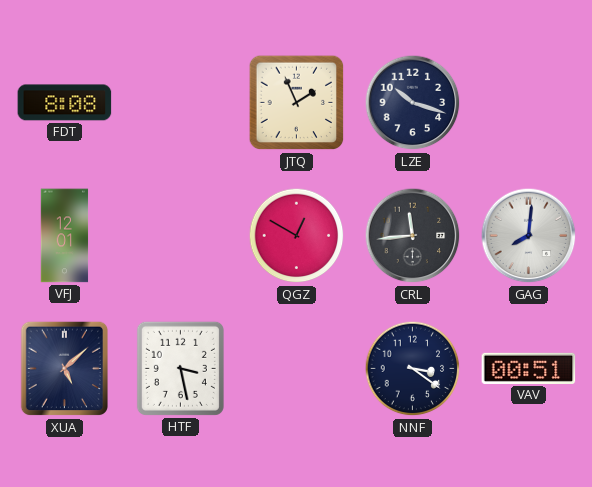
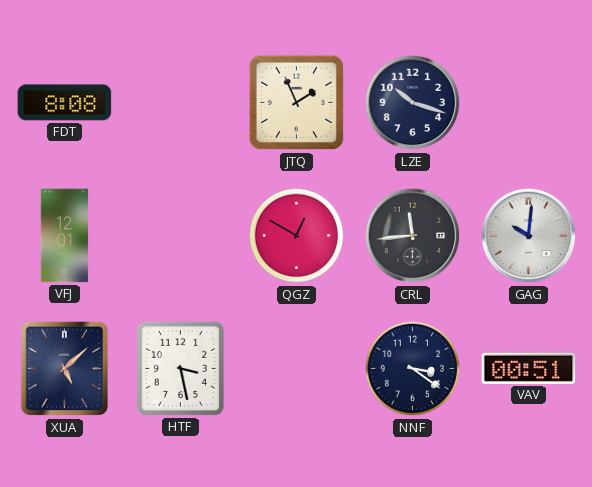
GAG: 8:01 -> 10:01
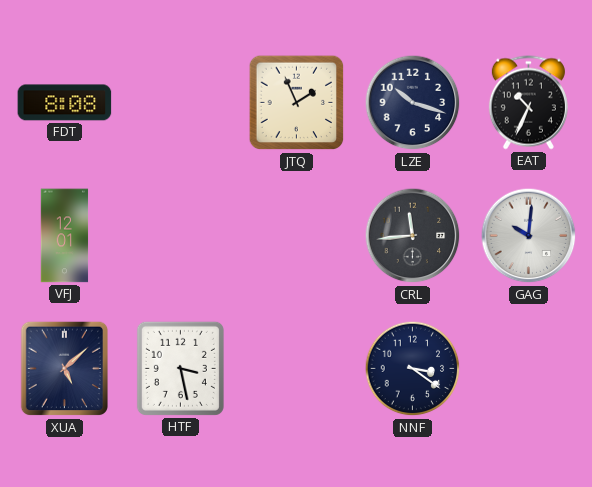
EAT: none -> 10:34
QGZ: 12:50 -> none
VAV: 00:51 -> none
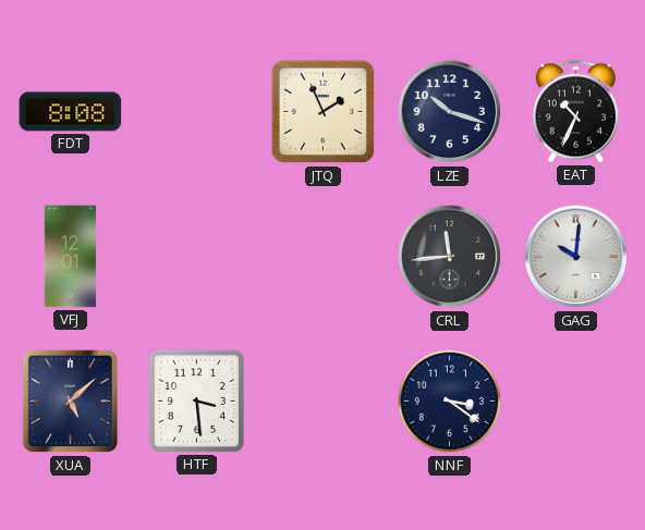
HTF: 3:28 -> 3:29
